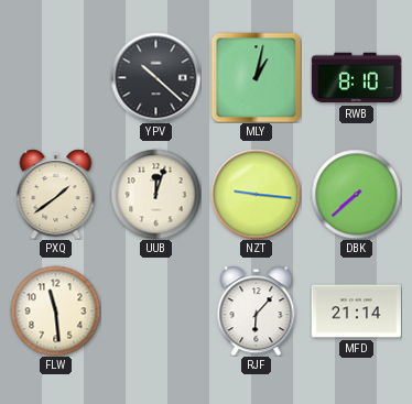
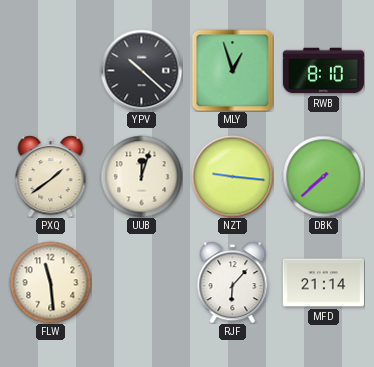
MLY: 1:02 -> 12:57
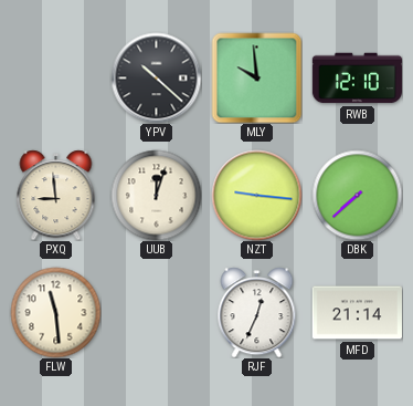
MLY: 12:57 -> 9:59
RWB: 8:10 -> 12:10
PXQ: 1:39 -> 8:59
RJF: 6:07 -> 12:34
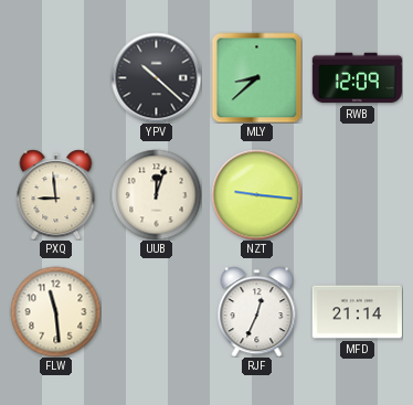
MLY: 9:59 -> 8:38
RWB: 12:10 -> 12:09
DBK: 7:38 -> none
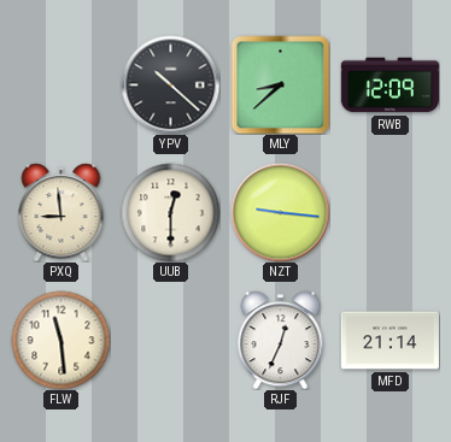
UUB: 12:03 -> 12:30
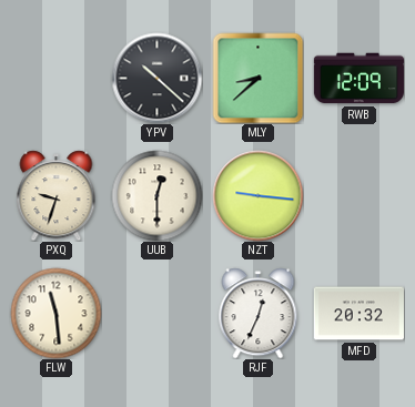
PXQ: 8:59 -> 9:33
MFD: 21:14 -> 20:32
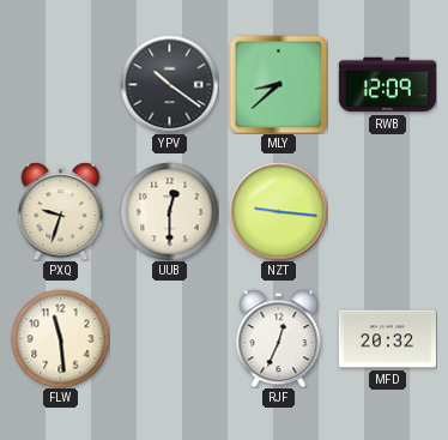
YPV: 10:22 -> 10:21
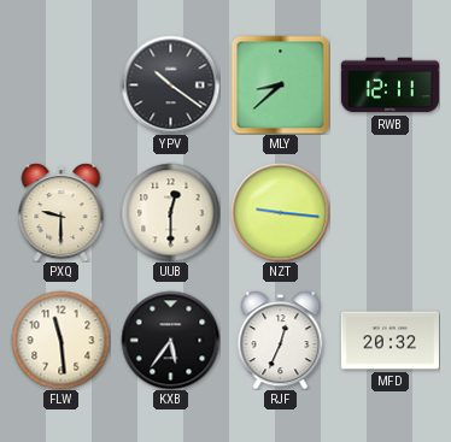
RWB: 12:09 -> 12:11
PXQ: 9:33 -> 9:30
KXB: none -> 5:36
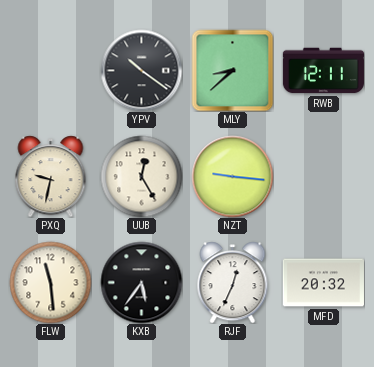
PXQ: 9:30 -> 9:32
UUB: 12:30 -> 12:25
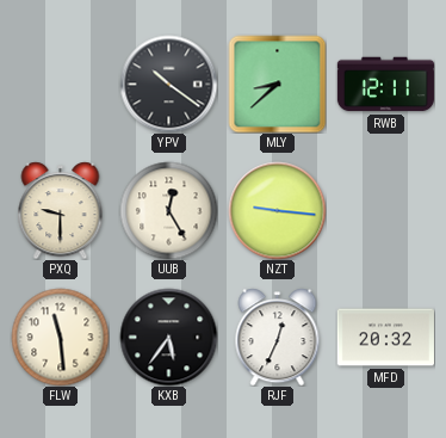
PXQ: 9:32 -> 9:30
